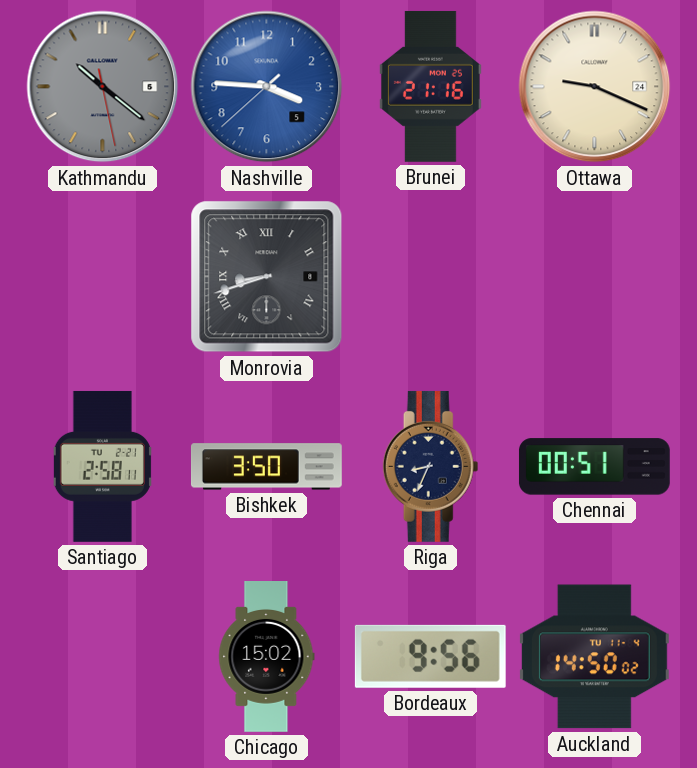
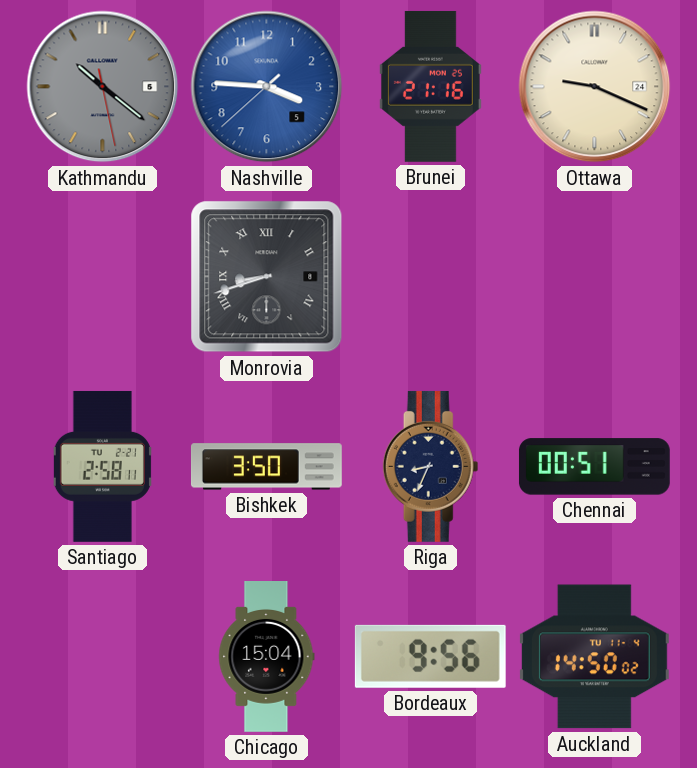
Chicago: 15:02 -> 15:04
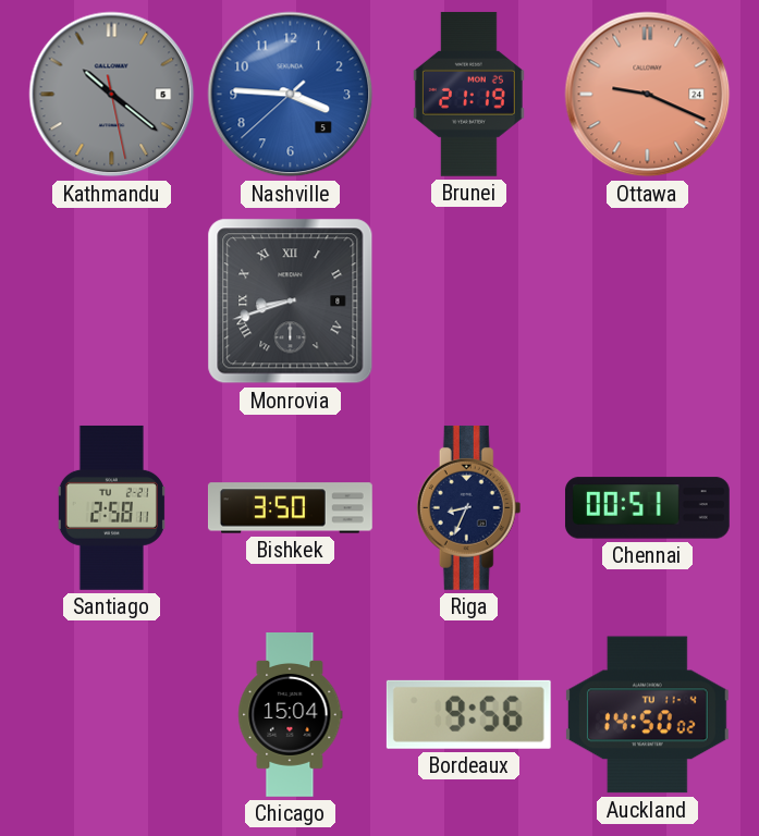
Brunei: 21:16 -> 21:19
Ottawa dial: cream -> salmon
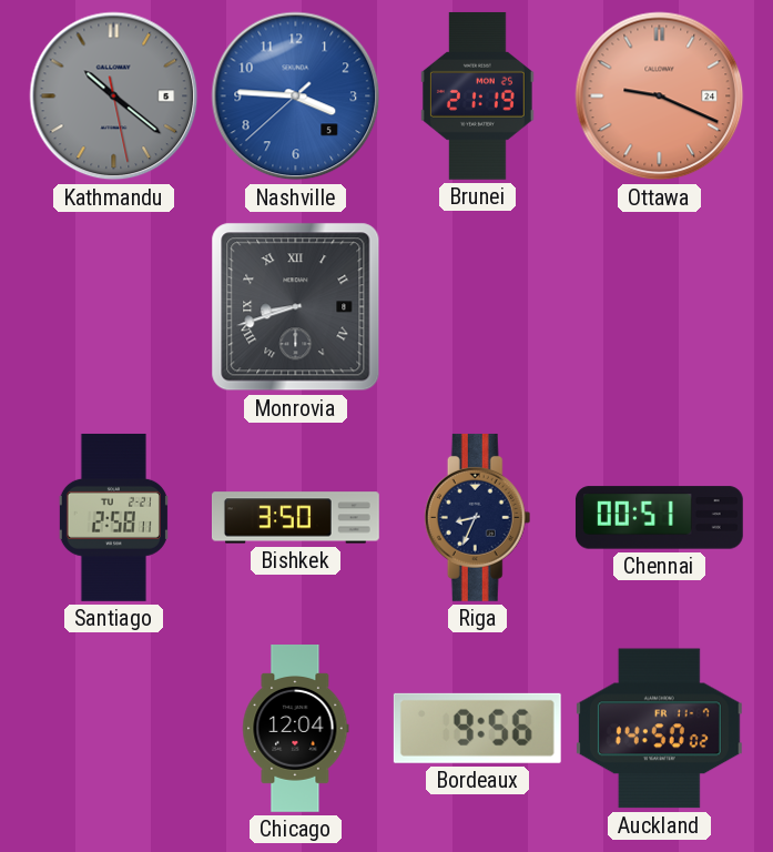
Chicago: 15:04 -> 12:04
Auckland date: TU 11-4 -> FR 11-7
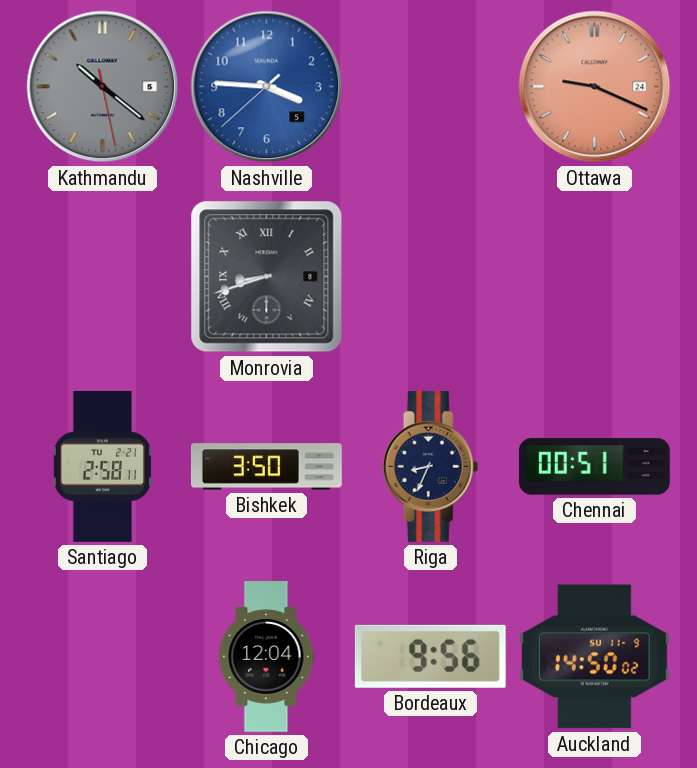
Brunei: 21:19 -> none
Auckland date: FR 11-7 -> SU 11-9
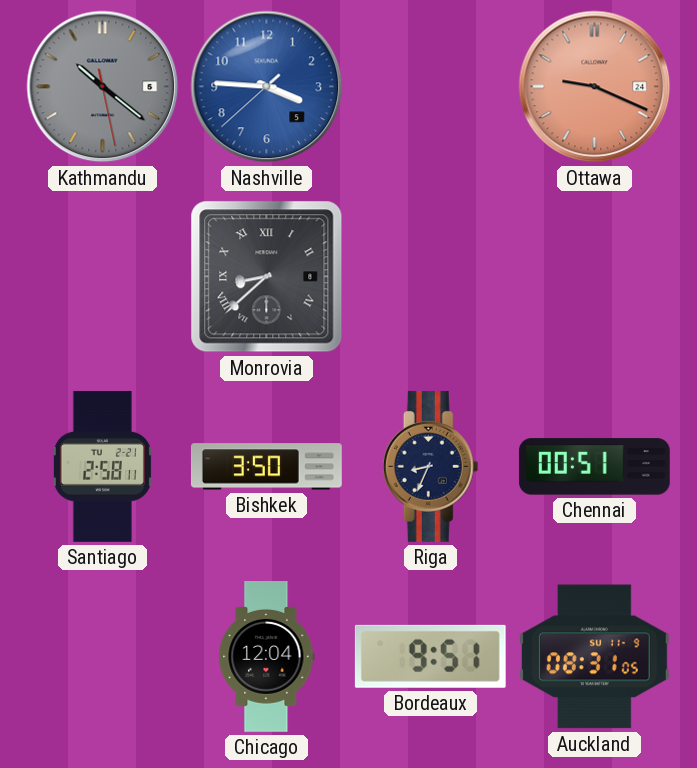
Monrovia: 8:42 -> 8:38
Bordeaux: 9:56 -> 9:51
Auckland: 14:50 -> 08:31
